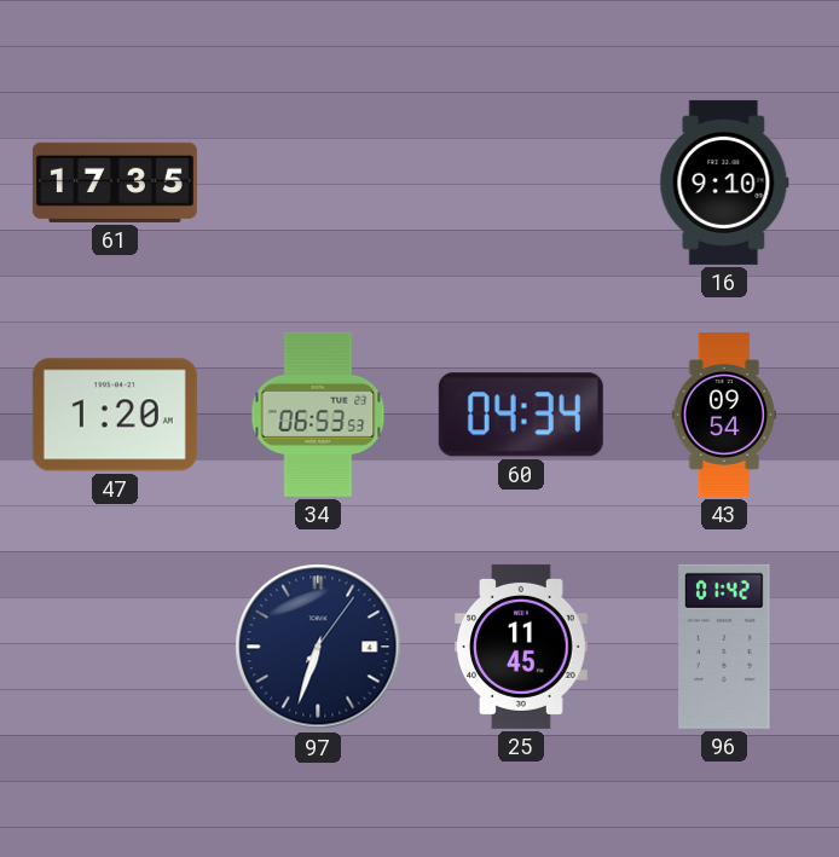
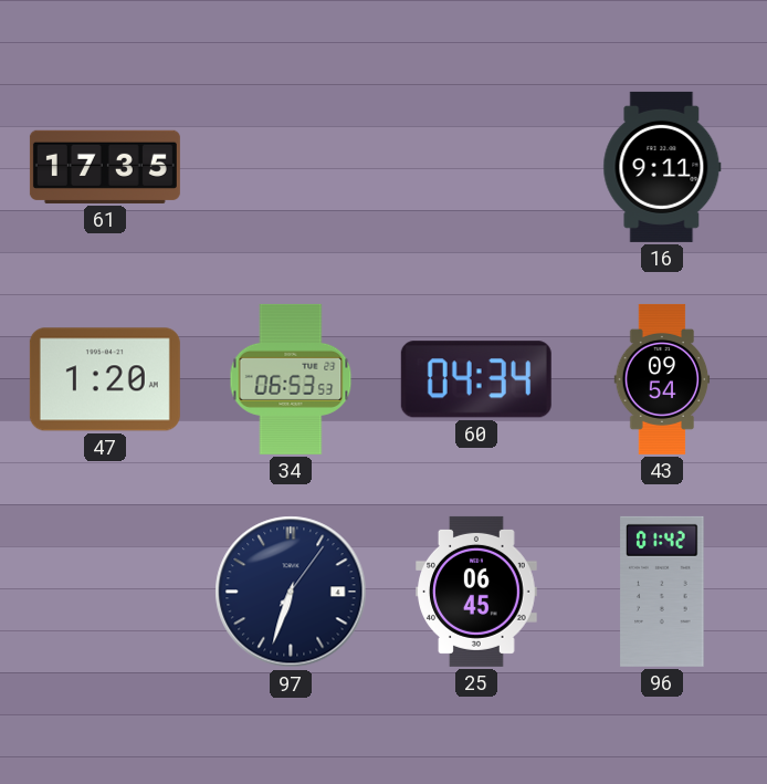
16: 9:10 -> 9:11
25: 11:45 -> 06:45
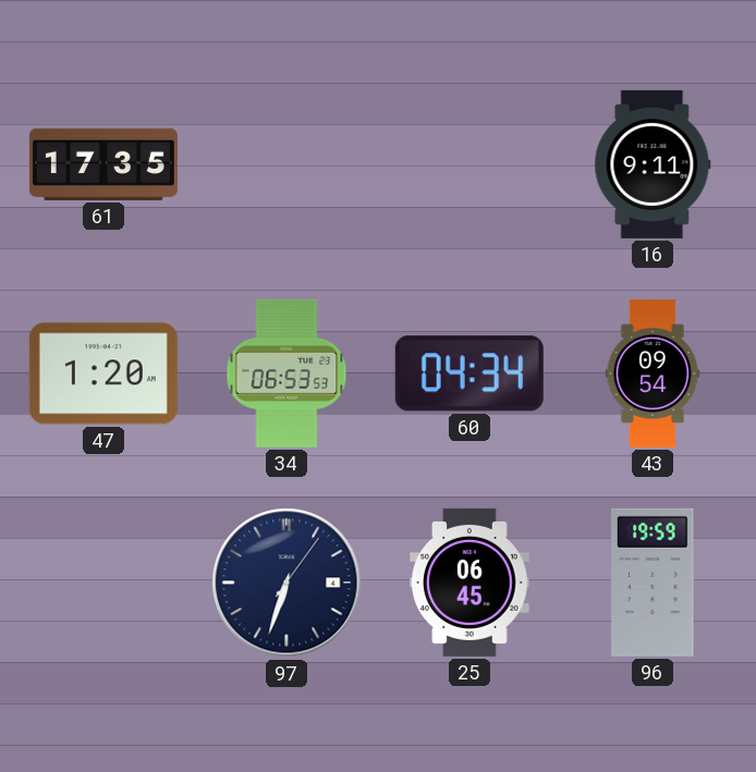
96: 01:42 -> 19:59
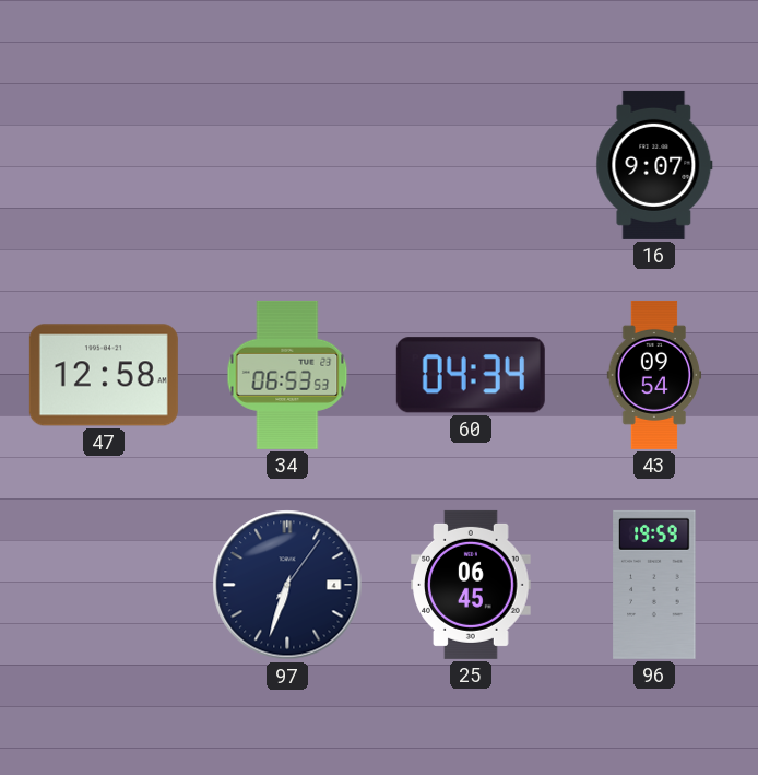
61: 17:35 -> none
16: 9:11 -> 9:07
47: 1:20 -> 12:58
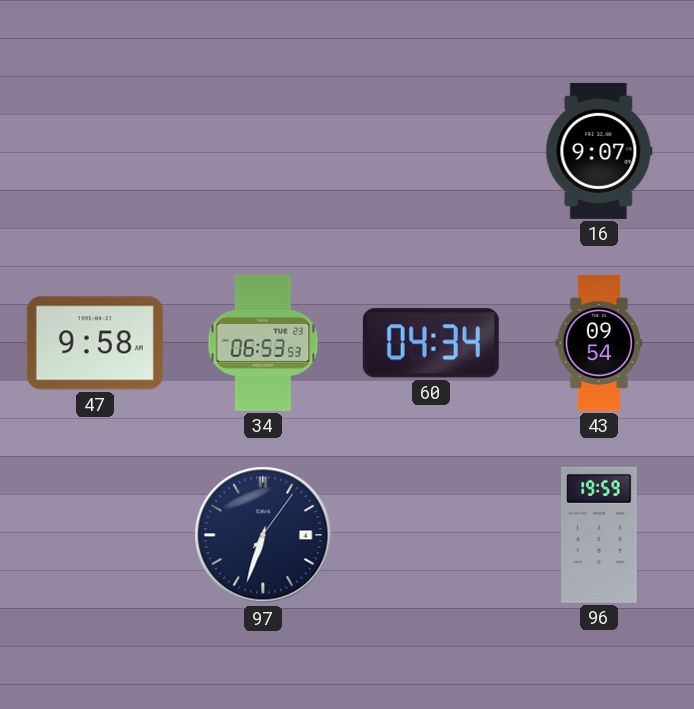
47: 12:58 -> 9:58
25: 06:45 -> none
